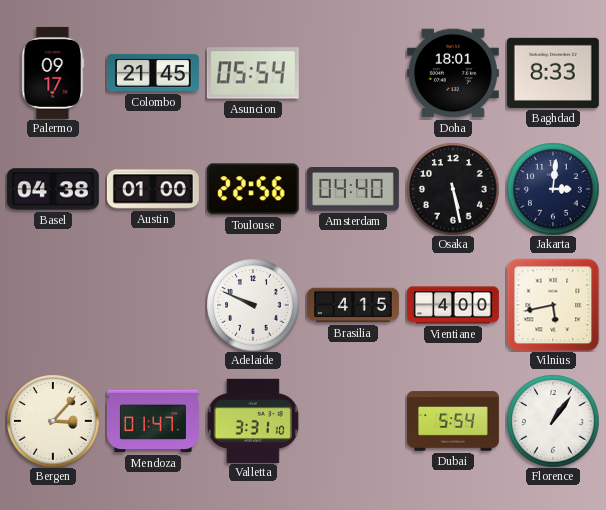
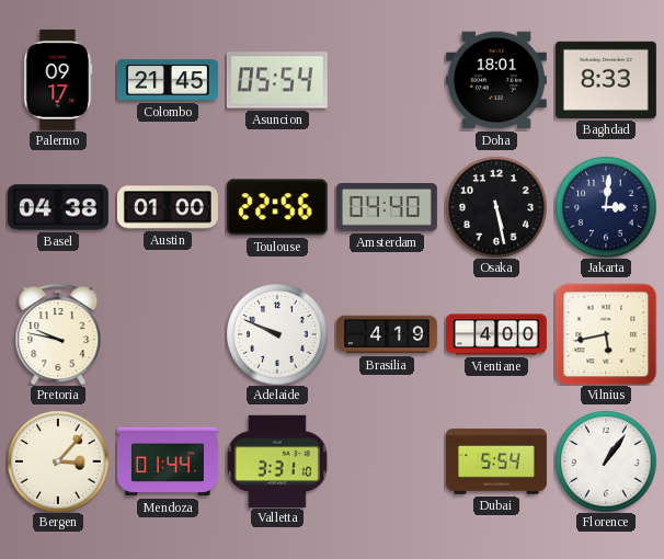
Pretoria: none -> 9:47
Brasilia: 4:15 -> 4:19
Mendoza: 01:47 -> 01:44
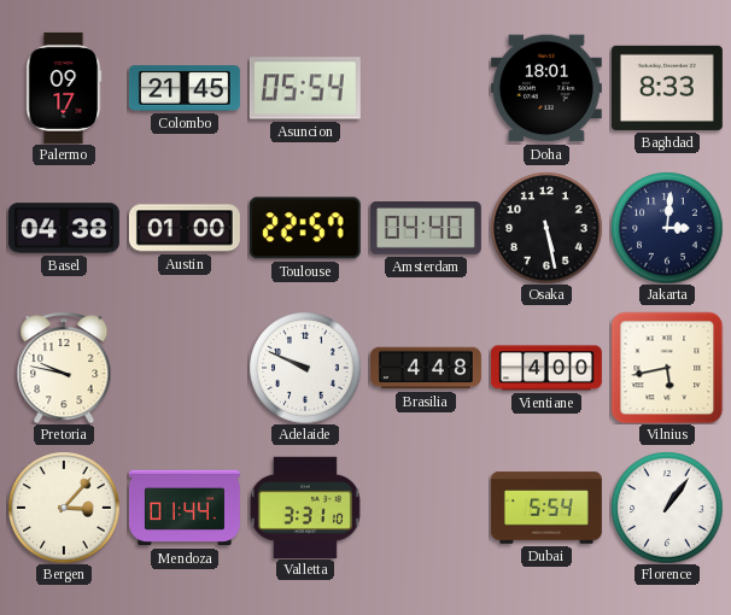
Toulouse: 22:56 -> 22:57
Brasilia: 4:19 -> 4:48
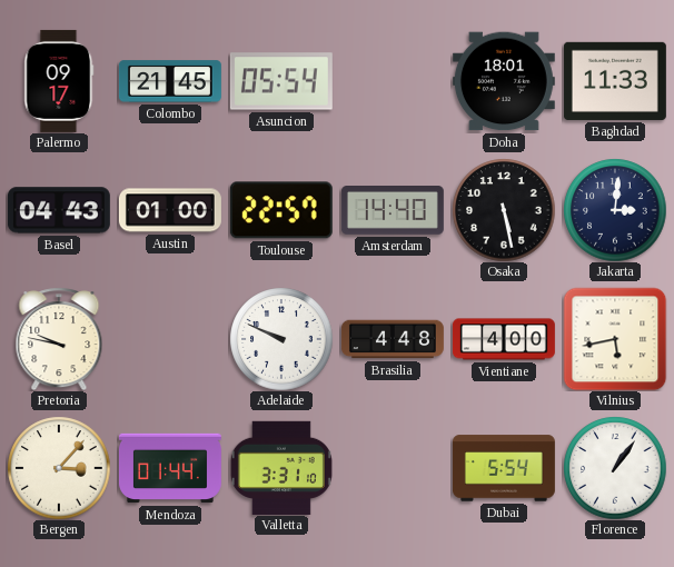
Baghdad: 8:33 -> 11:33
Basel: 04:38 -> 04:43
Amsterdam: 04:40 -> 14:40
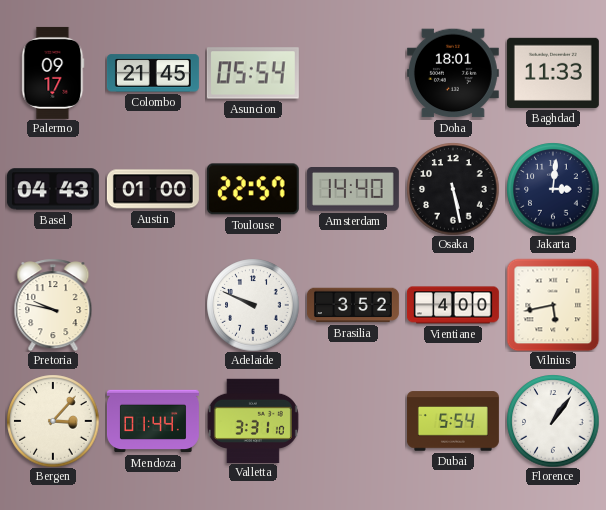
Brasilia: 4:48 -> 3:52
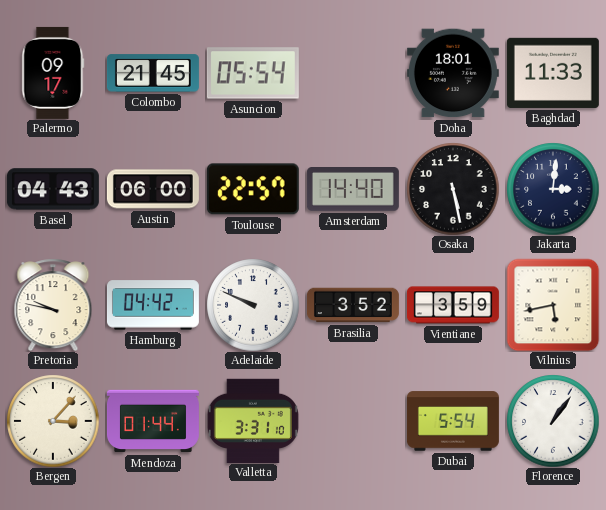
Austin: 01:00 -> 06:00
Hamburg: none -> 04:42
Vientiane: 4:00 -> 3:59
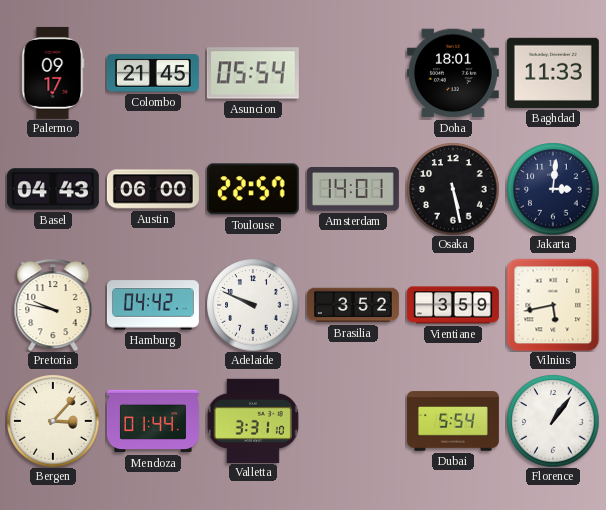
Amsterdam: 14:40 -> 14:01
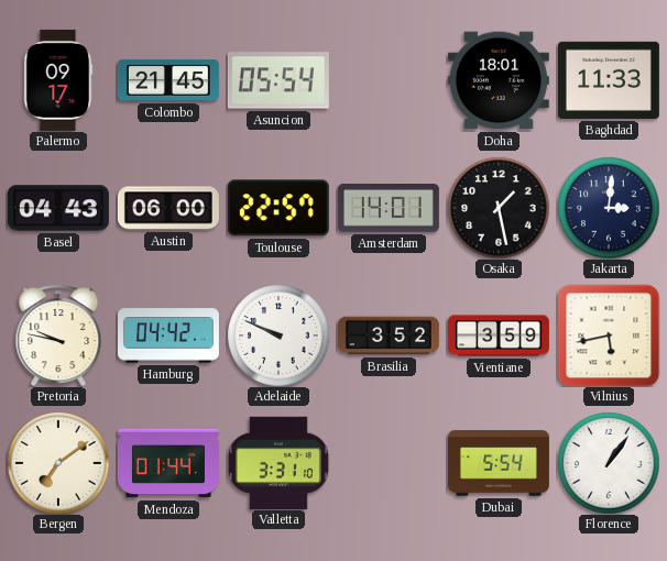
Osaka: 5:28 -> 1:28
Bergen: 3:07 -> 7:09
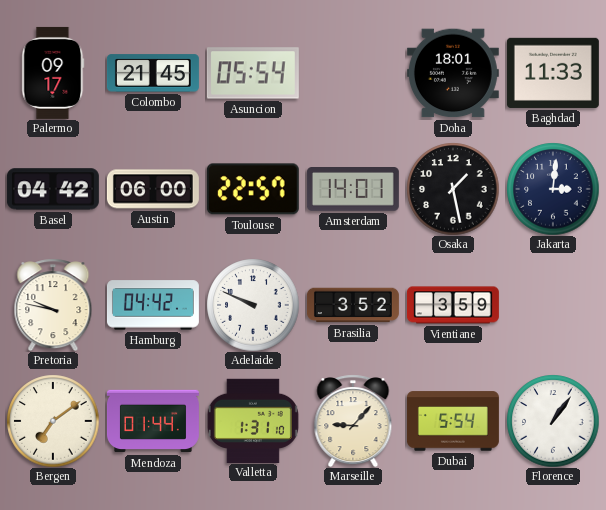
Basel: 04:43 -> 04:42
Vilnius: 5:43 -> none
Valletta: 3:31 -> 1:31
Marseille: none -> 9:07
